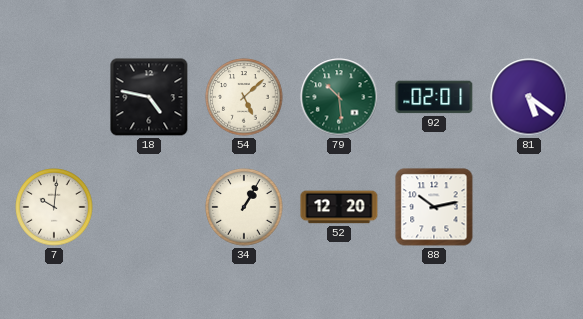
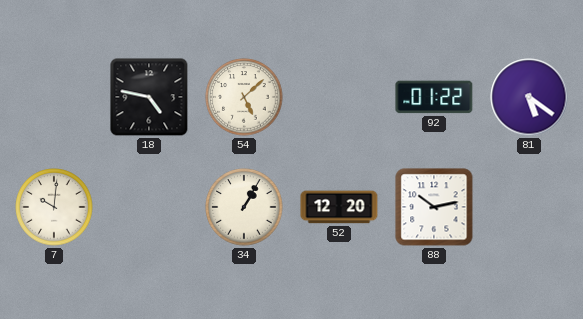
79: 10:29 -> none
92: 02:01 -> 01:22
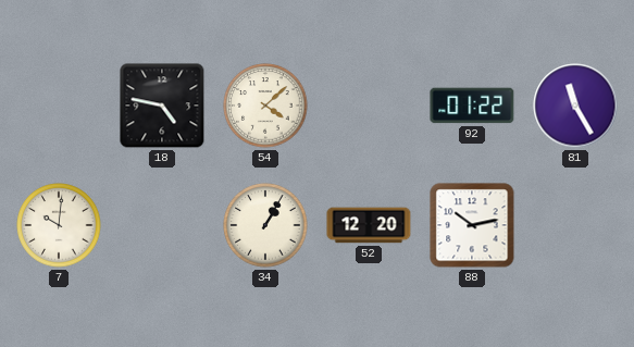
54: 5:08 -> 4:08
81: 5:21 -> 11:25
